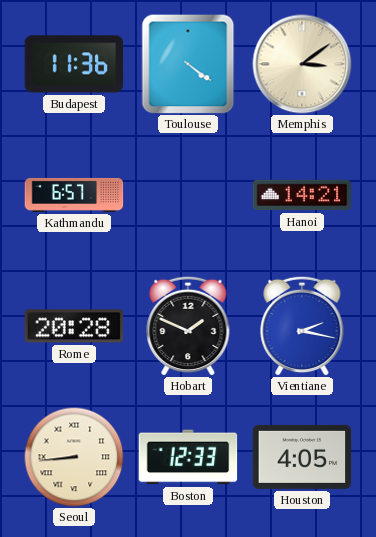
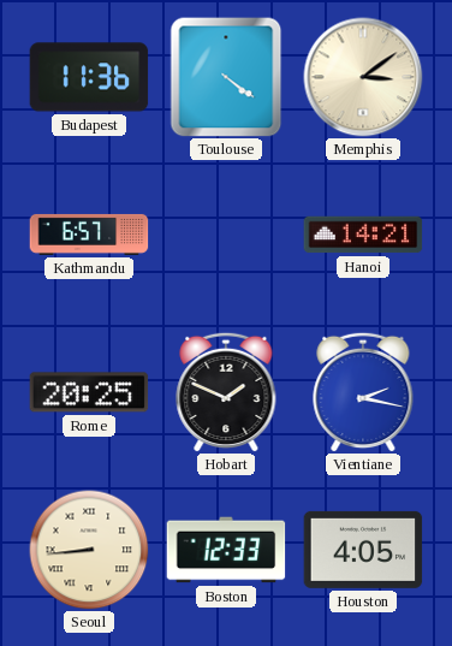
Rome: 20:28 -> 20:25
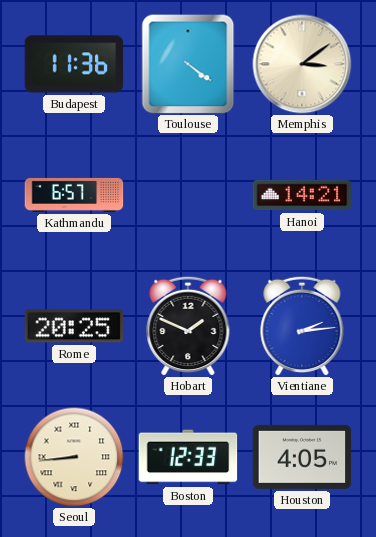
Vientiane: 2:17 -> 2:14
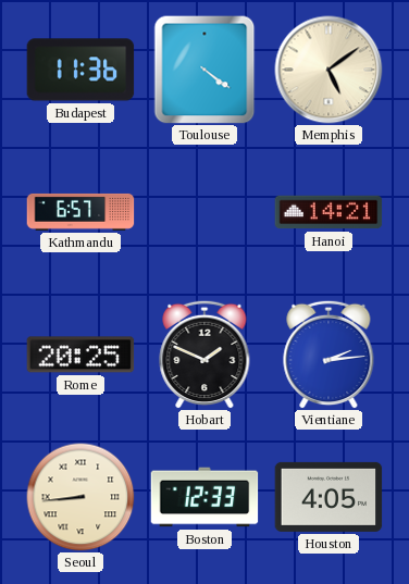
Memphis: 3:09 -> 5:09
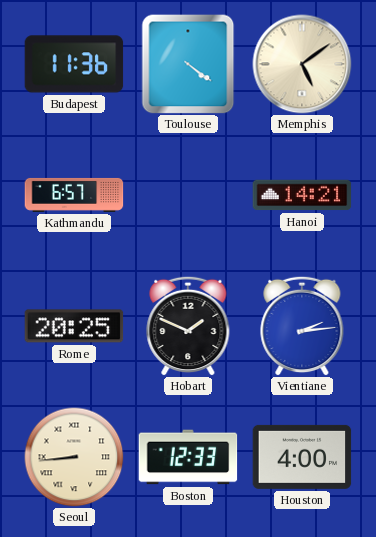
Houston: 4:05 -> 4:00
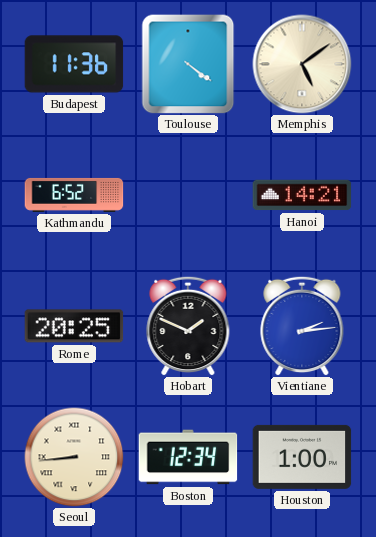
Kathmandu: 6:57 -> 6:52
Boston: 12:33 -> 12:34
Houston: 4:00 -> 1:00
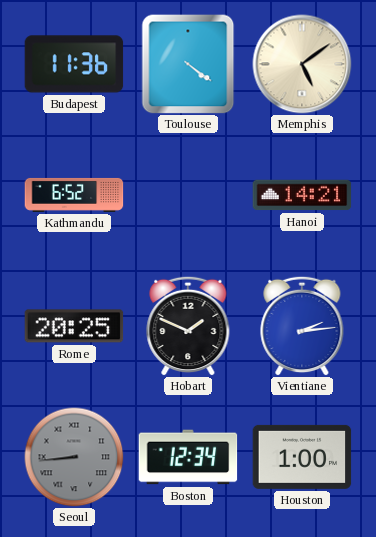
Seoul dial: cream -> grey
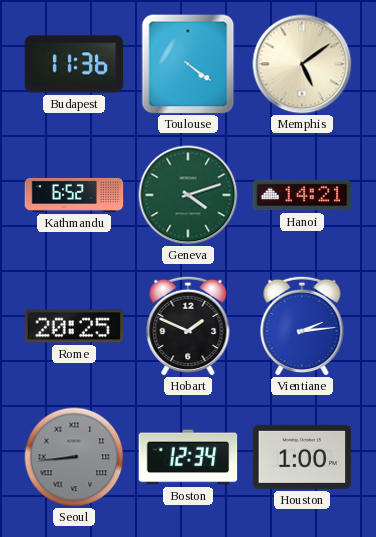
Geneva: none -> 4:12
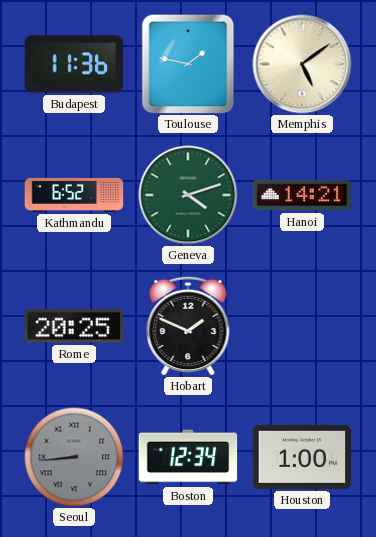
Toulouse: 4:21 -> 1:47
Vientiane: 2:14 -> none
